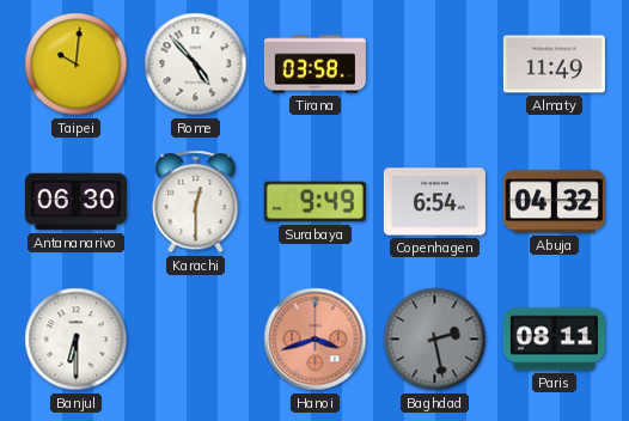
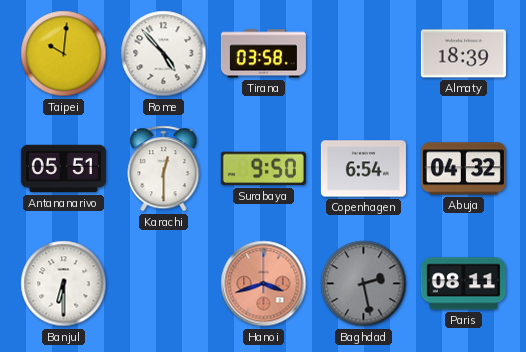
Almaty: 11:49 -> 18:39
Antananarivo: 06:30 -> 05:51
Surabaya: 9:49 -> 9:50
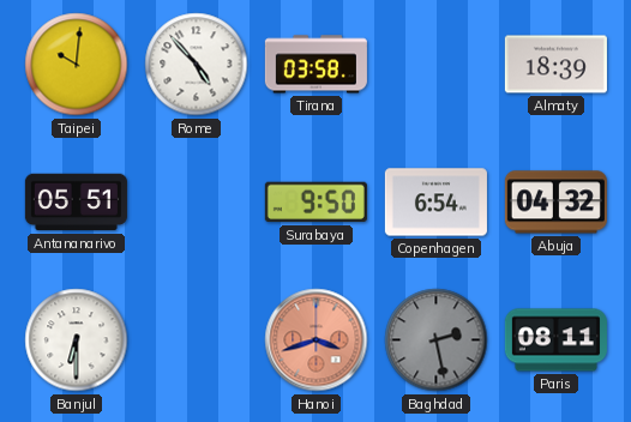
Karachi: 12:30 -> none
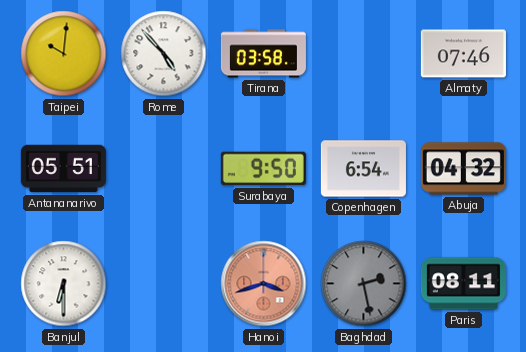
Almaty: 18:39 -> 07:46
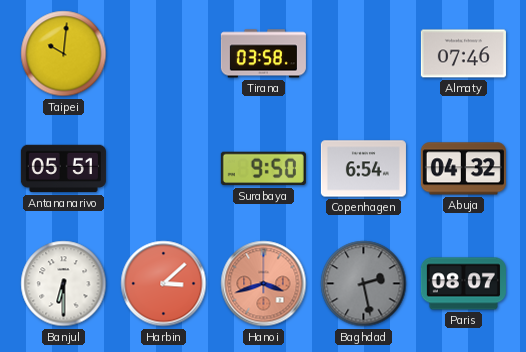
Rome: 4:53 -> none
Harbin: none -> 3:08
Paris: 08:11 -> 08:07
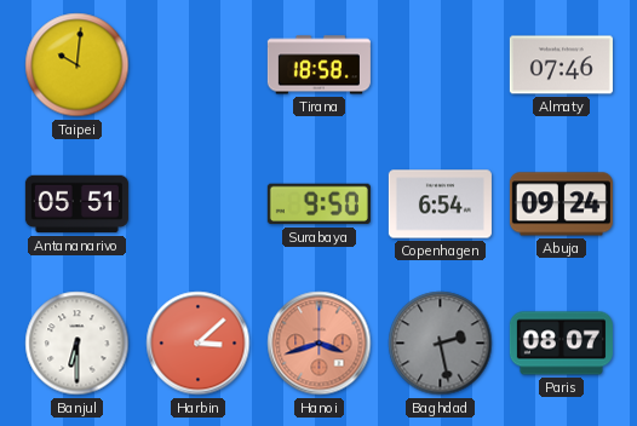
Tirana: 03:58 -> 18:58
Abuja: 04:32 -> 09:24
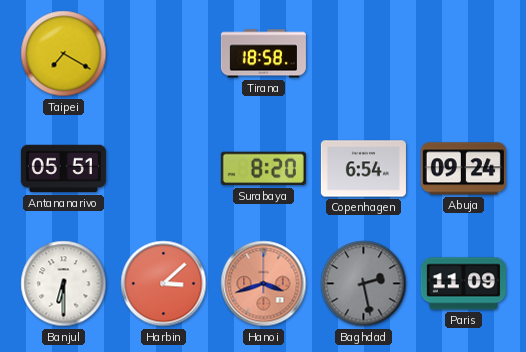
Taipei: 10:01 -> 7:20
Almaty: 07:46 -> none
Surabaya: 9:50 -> 8:20
Paris: 08:07 -> 11:09
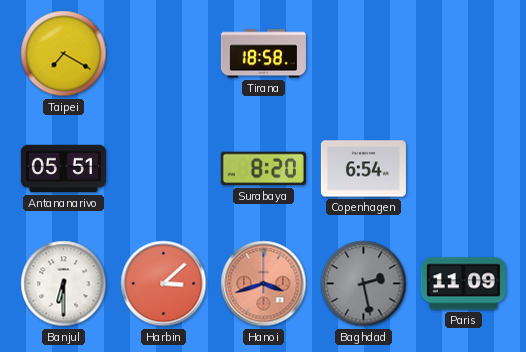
Abuja: 09:24 -> none
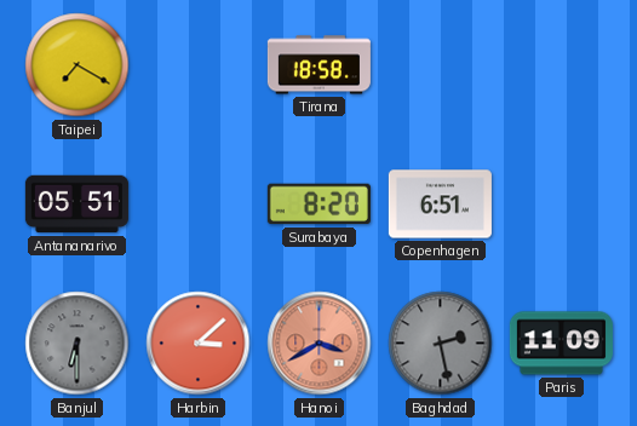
Copenhagen: 6:54 -> 6:51
Banjul dial: white -> grey
Hanoi: 3:42 -> 3:40
